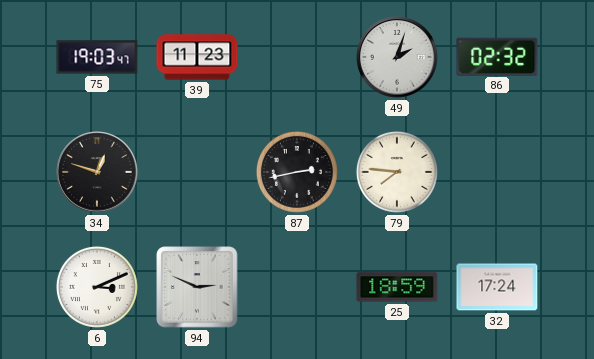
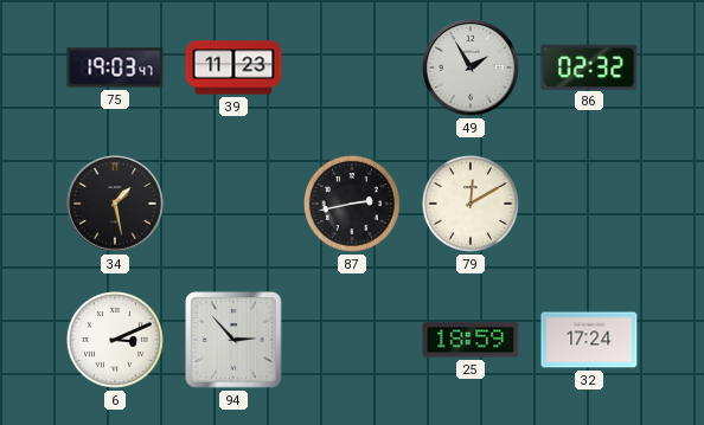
49: 2:03 -> 1:55
34: 12:48 -> 1:28
79: 7:46 -> 12:10
94: 2:49 -> 2:53
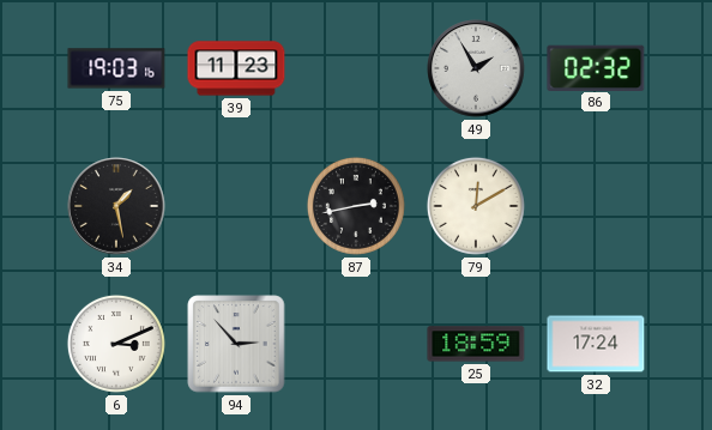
75: 19:03:47 -> 19:03:16
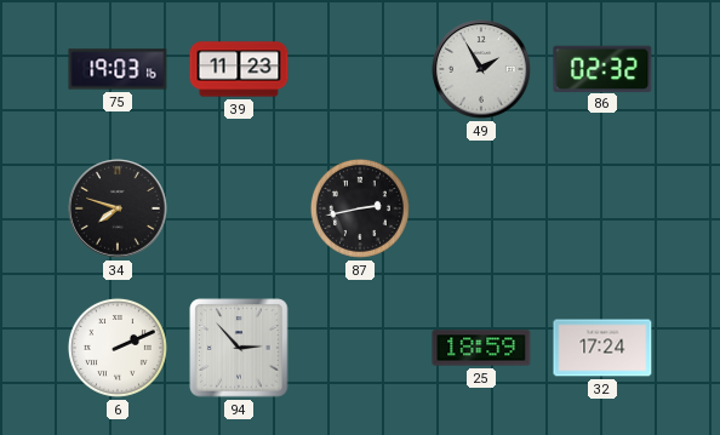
34: 1:28 -> 7:48
79: 12:10 -> none
6: 3:11 -> 2:11
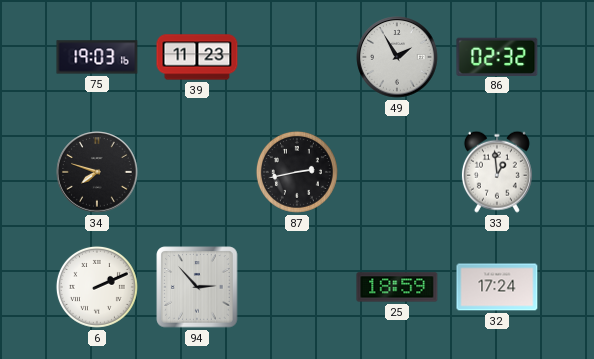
33: none -> 12:59
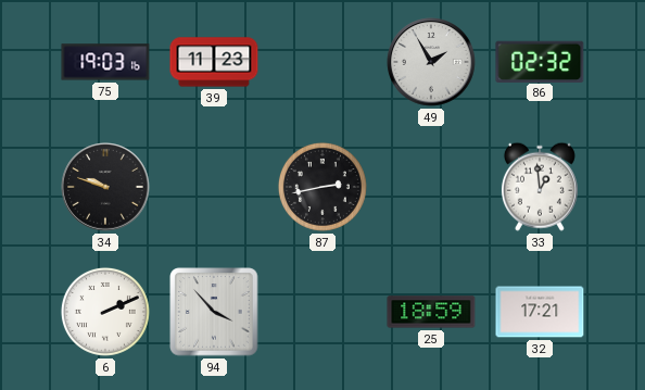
34: 7:48 -> 9:48
94: 2:53 -> 3:53
32: 17:24 -> 17:21
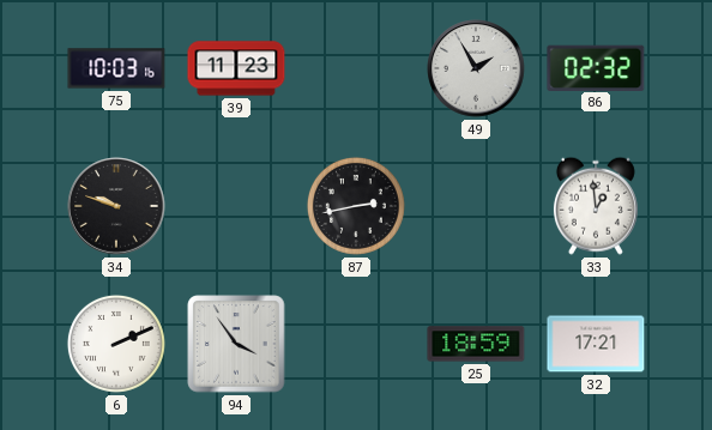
75: 19:03 -> 10:03
94: 3:53 -> 3:54
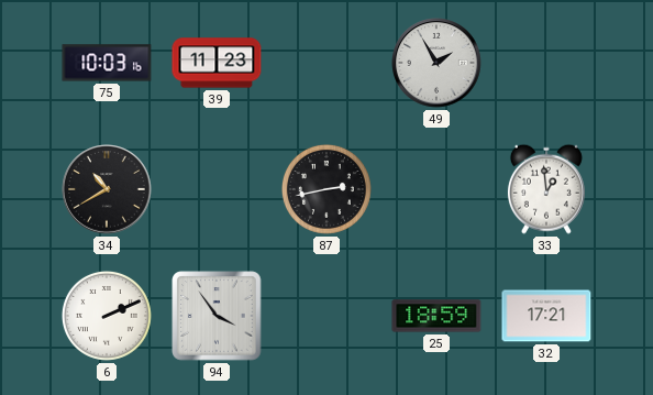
86: 02:32 -> none
34: 9:48 -> 10:40
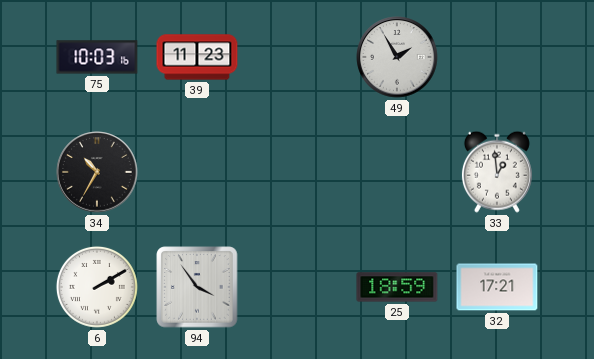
34: 10:40 -> 10:35
87: 2:43 -> none
6: 2:11 -> 2:10
